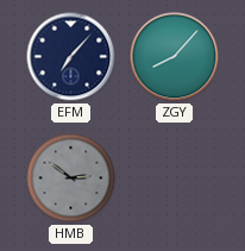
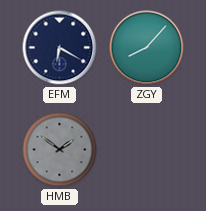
EFM: 7:07 -> 6:20
HMB: 2:51 -> 1:51
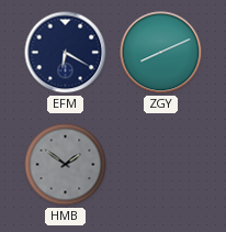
ZGY: 8:07 -> 8:11
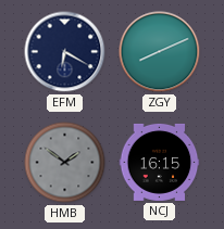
NCJ: none -> 16:15
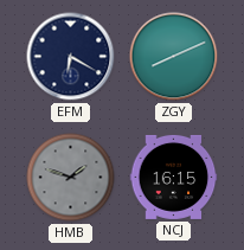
HMB: 1:51 -> 1:48
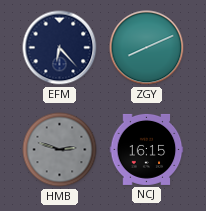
EFM: 6:20 -> 6:23
HMB: 1:48 -> 2:48
